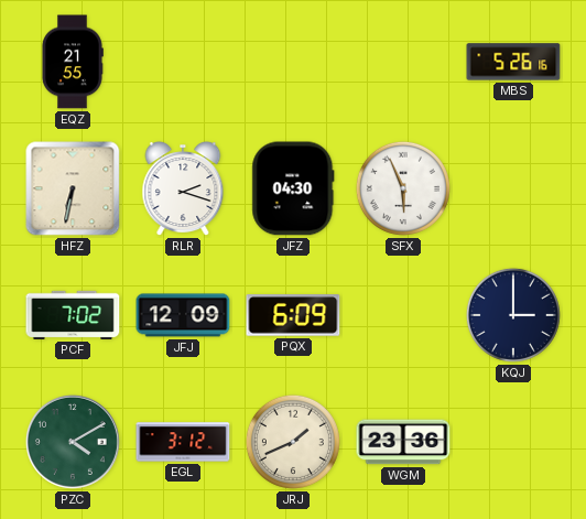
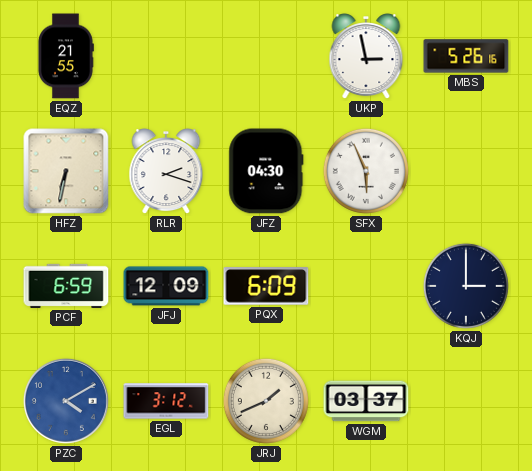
UKP: none -> 2:58
PCF: 7:02 -> 6:59
PZC dial: green -> blue
WGM: 23:36 -> 03:37
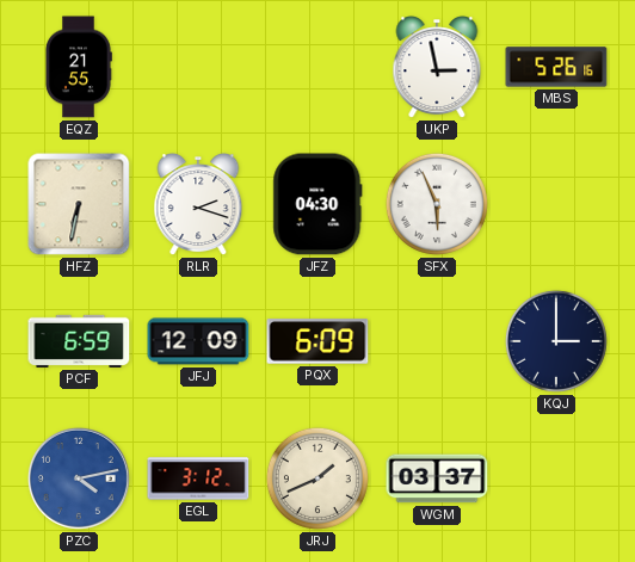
PZC: 4:10 -> 4:13
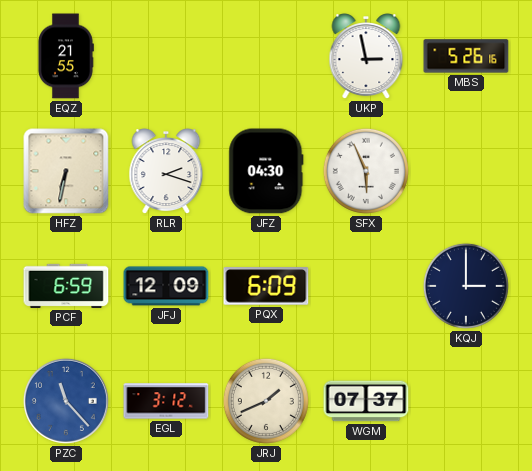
PZC: 4:13 -> 11:23
WGM: 03:37 -> 07:37
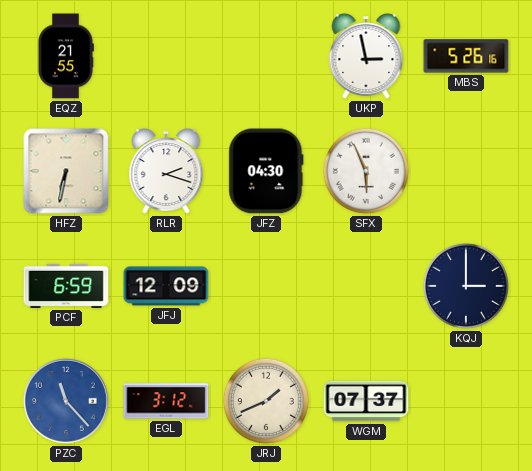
PQX: 6:09 -> none
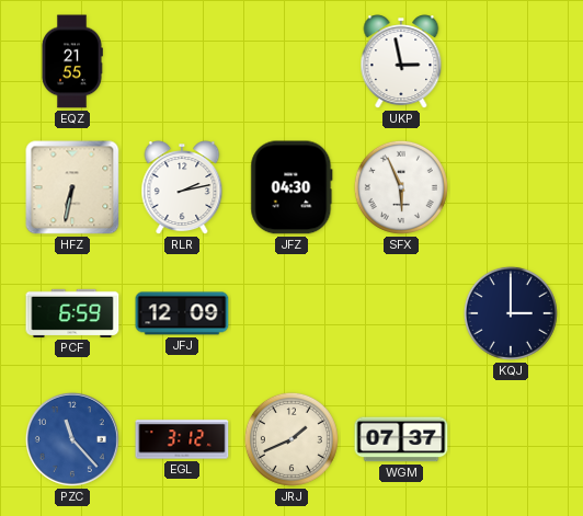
MBS: 5:26 -> none
RLR: 2:18 -> 2:13
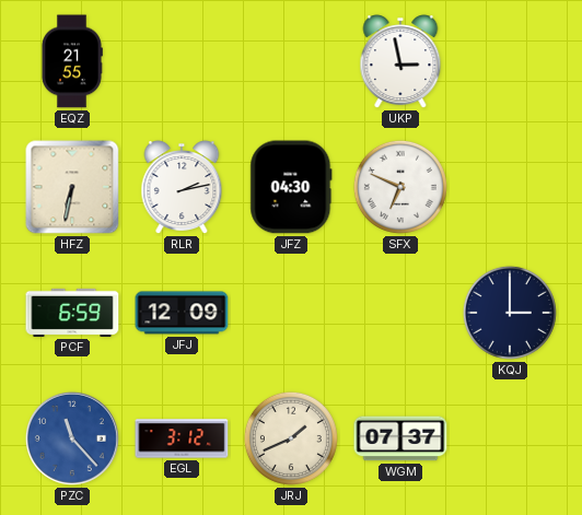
SFX: 5:56 -> 6:49
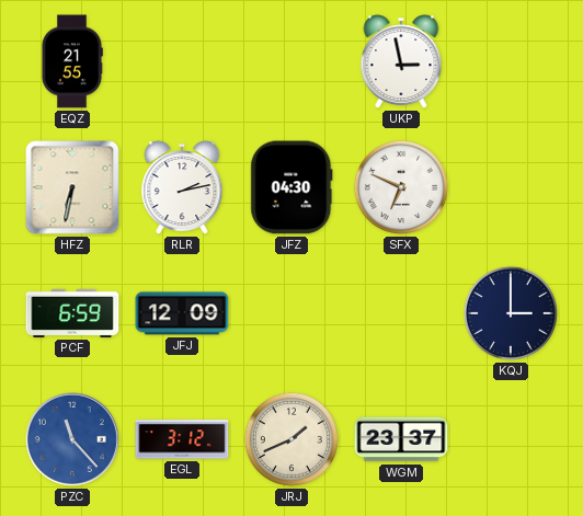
WGM: 07:37 -> 23:37
